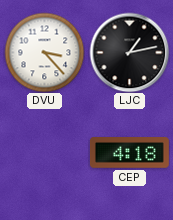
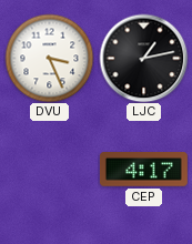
DVU: 3:23 -> 3:26
CEP: 4:18 -> 4:17
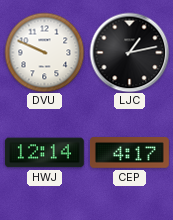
DVU: 3:26 -> 9:49
HWJ: none -> 12:14
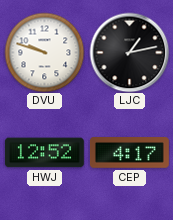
DVU: 9:49 -> 9:48
HWJ: 12:14 -> 12:52
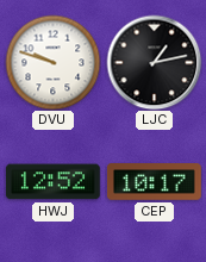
CEP: 4:17 -> 10:17
